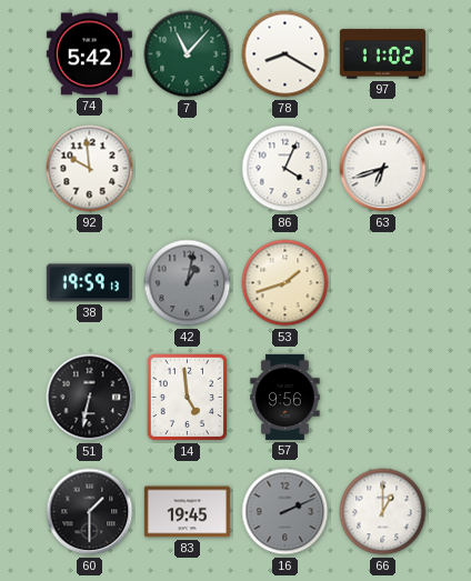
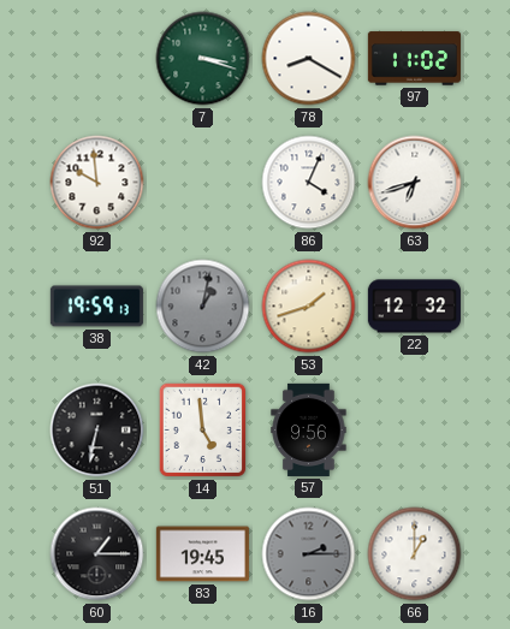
74: 5:42 -> none
7: 11:07 -> 3:18
22: none -> 12:32
60: 1:30 -> 1:15
16: 2:11 -> 2:15
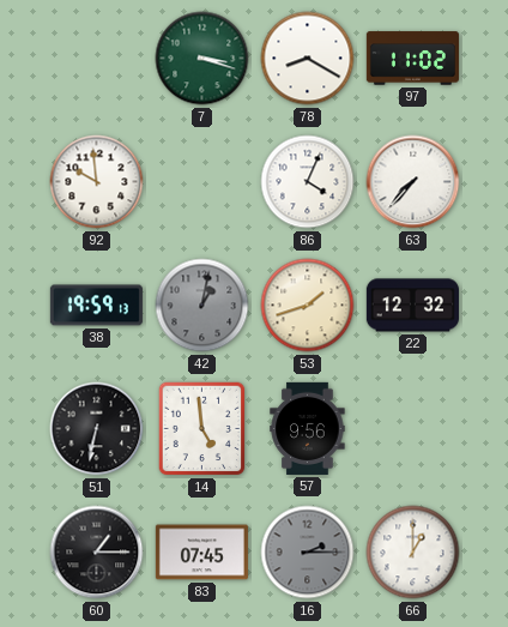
63: 6:42 -> 7:37
83: 19:45 -> 07:45
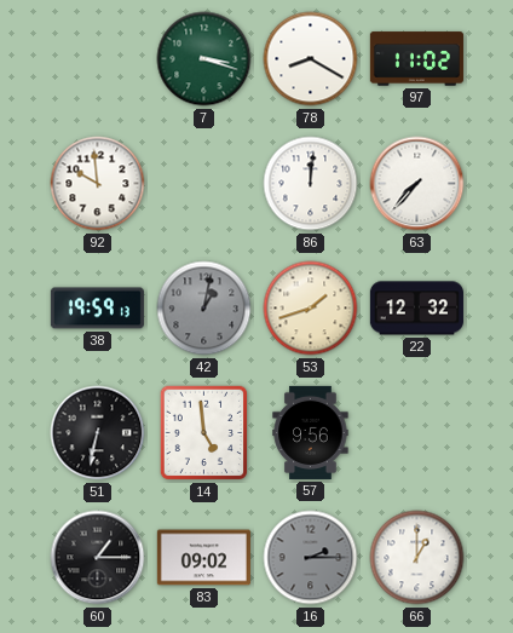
86: 4:04 -> 12:01
83: 07:45 -> 09:02
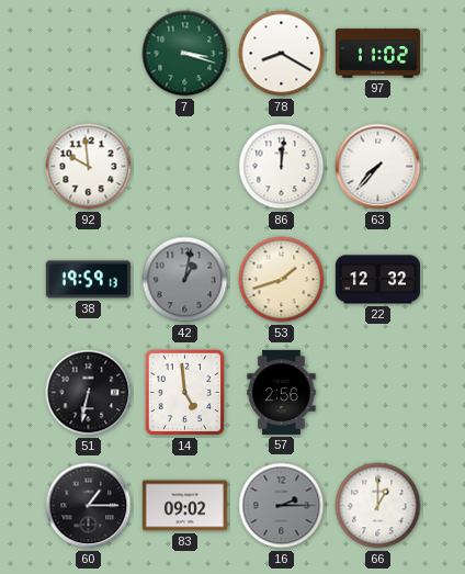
57: 9:56 -> 2:56
